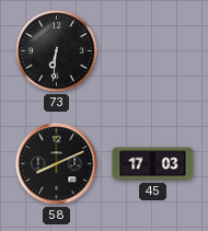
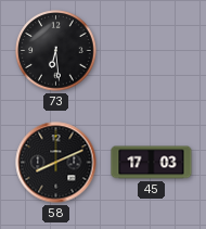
73: 6:31 -> 6:29
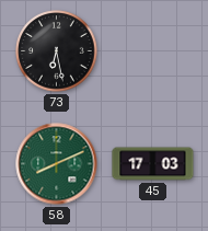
73: 6:29 -> 6:28
58 dial: black -> green
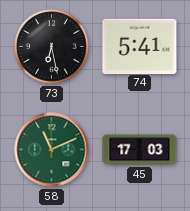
74: none -> 5:41
58: 8:11 -> 11:11
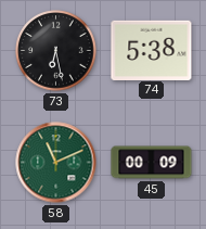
74: 5:41 -> 5:38
45: 17:03 -> 00:09
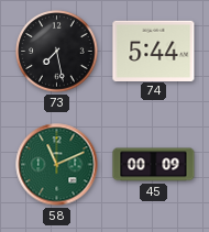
73: 6:28 -> 7:28
74: 5:38 -> 5:44
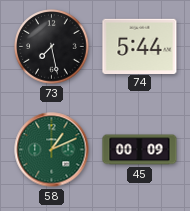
58: 11:11 -> 1:11
